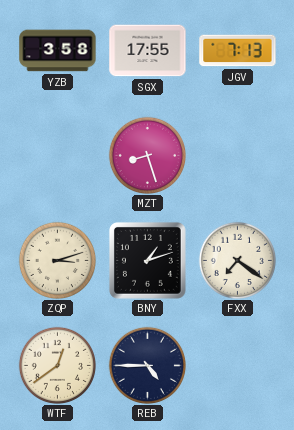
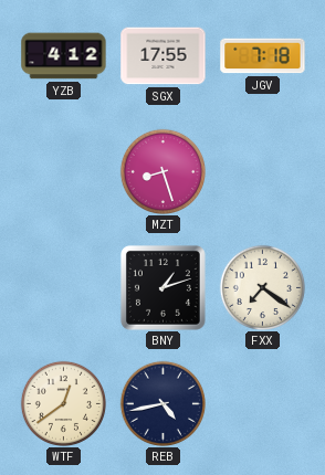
YZB: 3:58 -> 4:12
JGV: 7:13 -> 7:18
ZQP: 3:12 -> none
REB: 4:45 -> 4:43
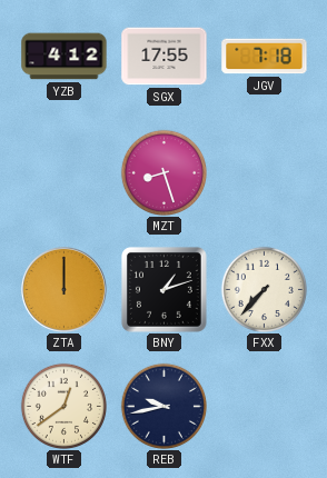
ZTA: none -> 12:00
FXX: 7:21 -> 7:37
REB: 4:43 -> 9:43
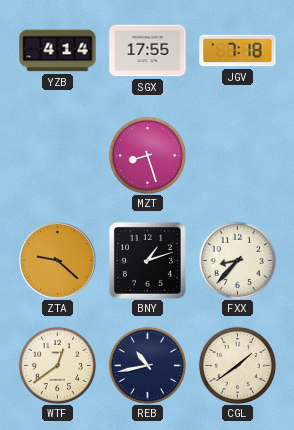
YZB: 4:12 -> 4:14
ZTA: 12:00 -> 9:22
FXX: 7:37 -> 8:37
REB: 9:43 -> 10:43
CGL: none -> 1:39
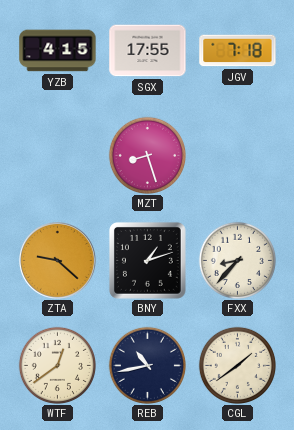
YZB: 4:14 -> 4:15
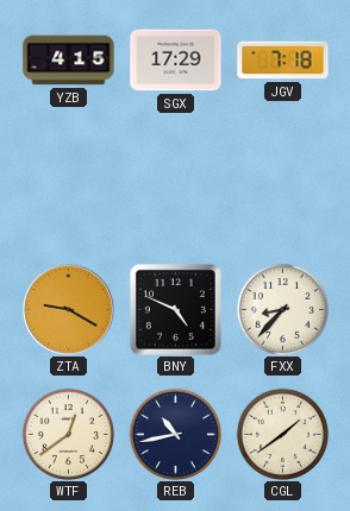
SGX: 17:55 -> 17:29
MZT: 8:27 -> none
ZTA: 9:22 -> 9:20
BNY: 1:12 -> 4:49
